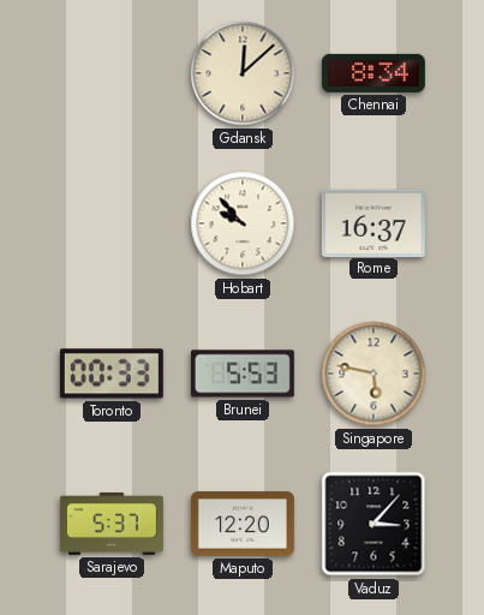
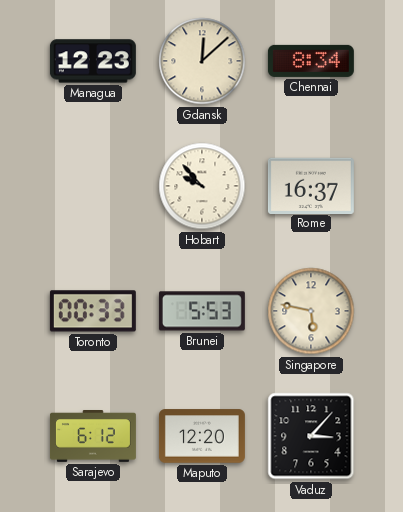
Managua: none -> 12:23
Sarajevo: 5:37 -> 6:12
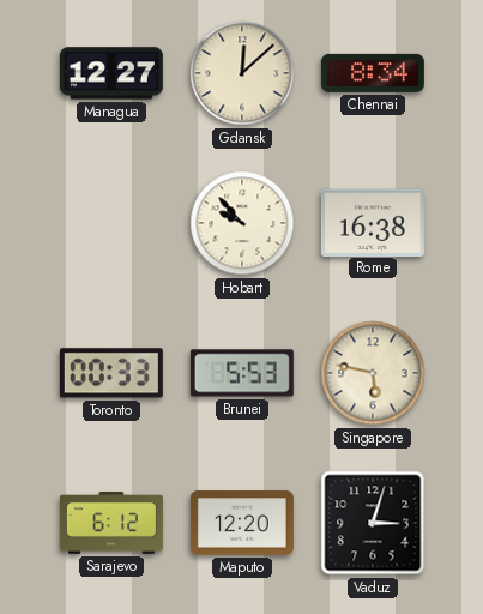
Managua: 12:23 -> 12:27
Rome: 16:37 -> 16:38
Vaduz: 3:07 -> 3:03
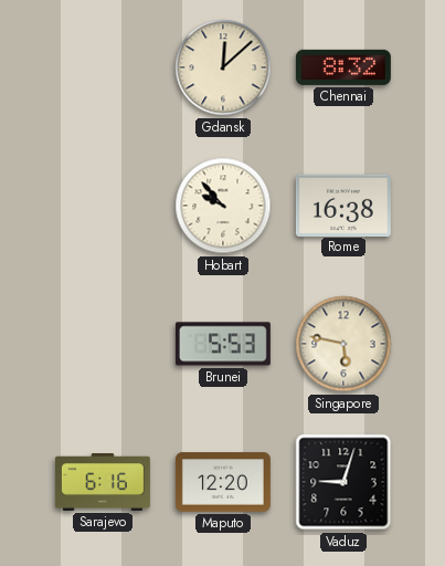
Managua: 12:27 -> none
Chennai: 8:34 -> 8:32
Toronto: 00:33 -> none
Sarajevo: 6:12 -> 6:16
Vaduz: 3:03 -> 9:03
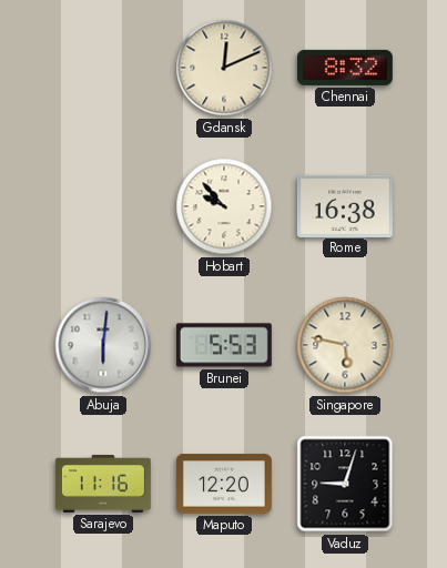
Gdansk: 12:08 -> 12:11
Abuja: none -> 6:01
Sarajevo: 6:16 -> 11:16
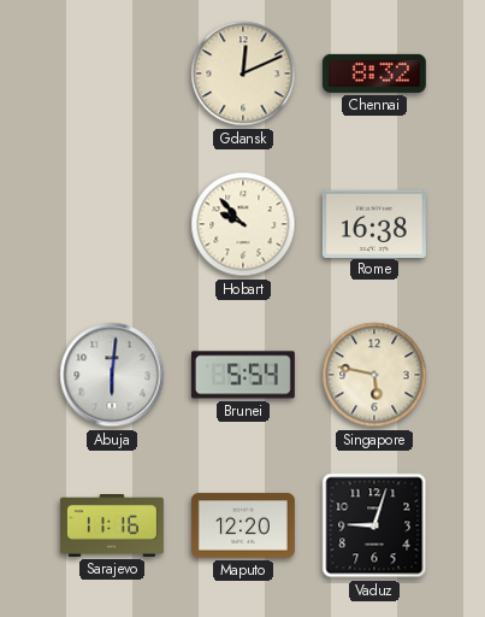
Brunei: 5:53 -> 5:54
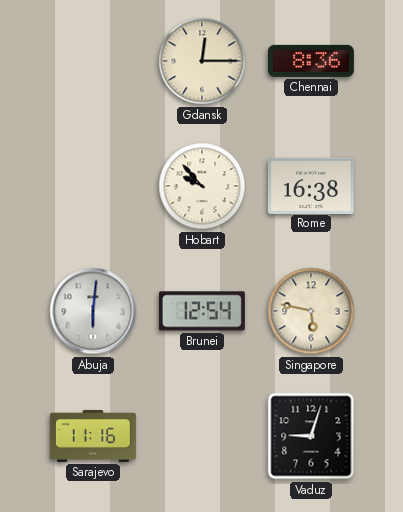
Gdansk: 12:11 -> 12:15
Chennai: 8:32 -> 8:36
Brunei: 5:54 -> 12:54
Maputo: 12:20 -> none
